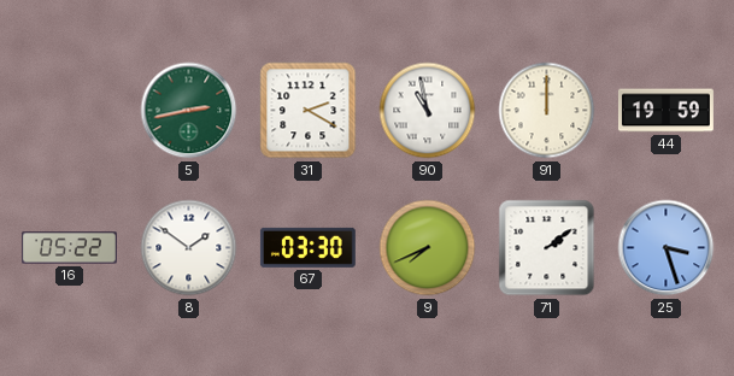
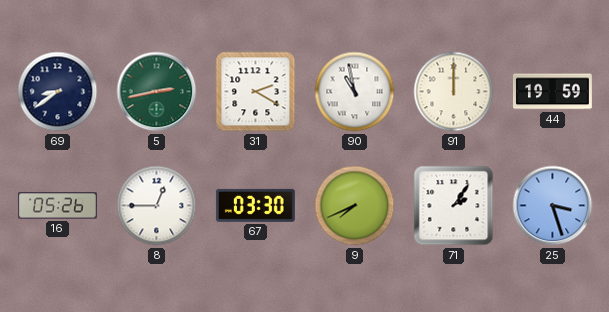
69: none -> 8:39
16: 05:22 -> 05:26
8: 1:51 -> 12:45
71: 2:09 -> 2:06
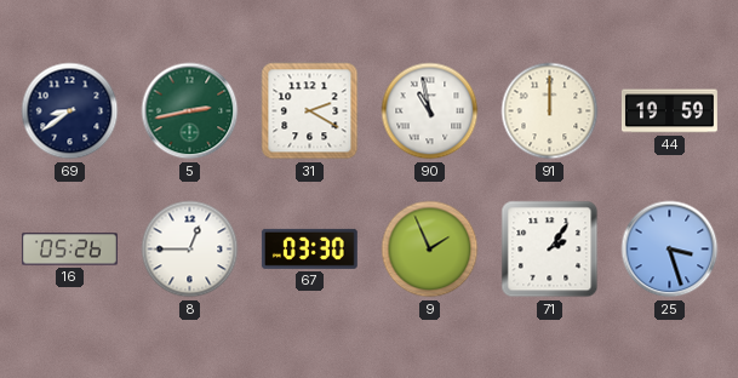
9: 7:41 -> 1:56
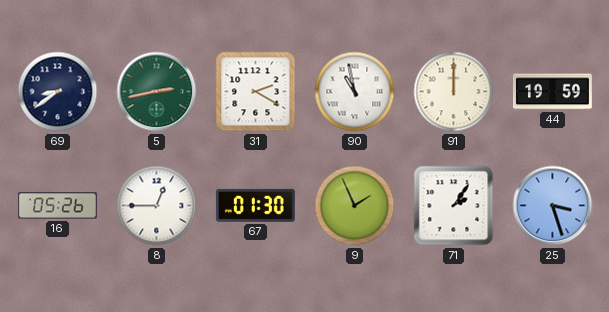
67: 03:30 -> 01:30
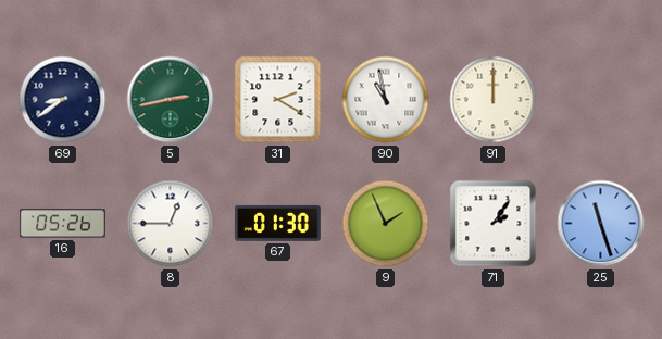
44: 19:59 -> none
25: 3:27 -> 11:27
